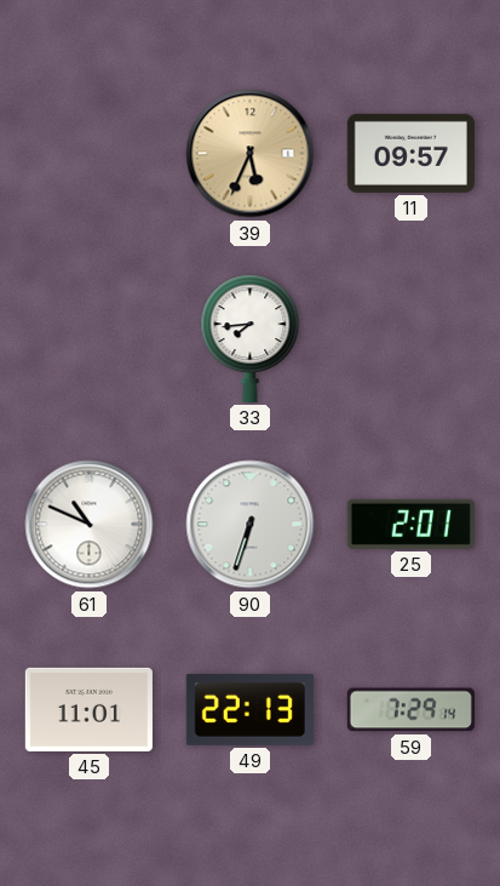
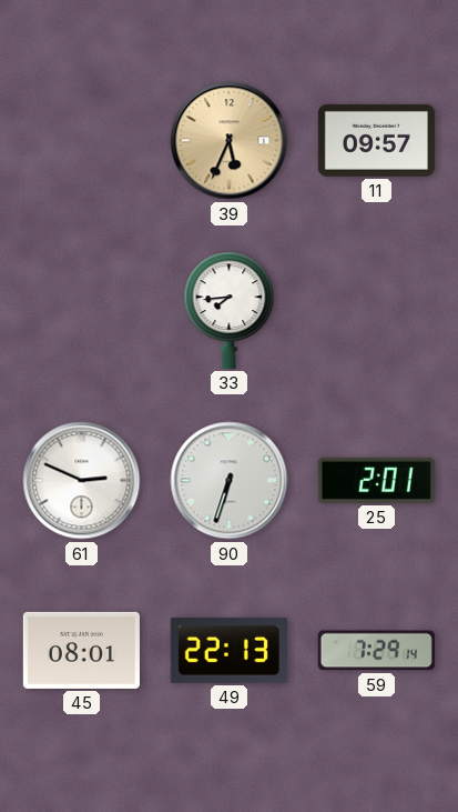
61: 10:49 -> 2:49
45: 11:01 -> 08:01
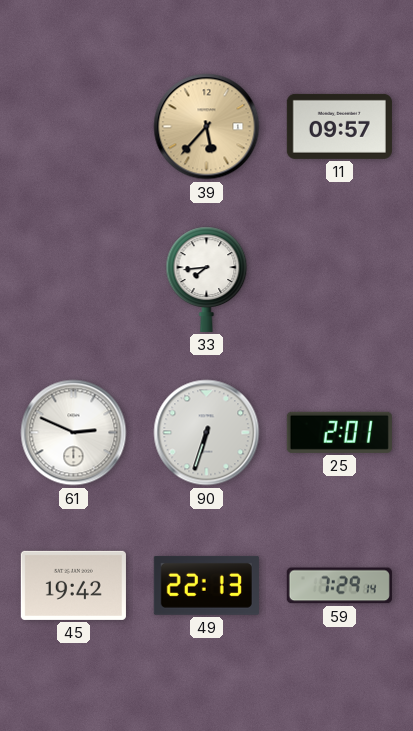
39: 5:34 -> 5:37
45: 08:01 -> 19:42
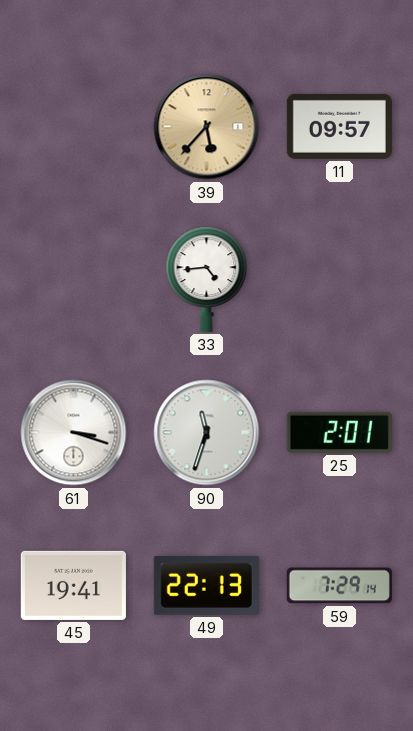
33: 7:44 -> 4:44
61: 2:49 -> 3:18
90: 6:33 -> 11:33
45: 19:42 -> 19:41
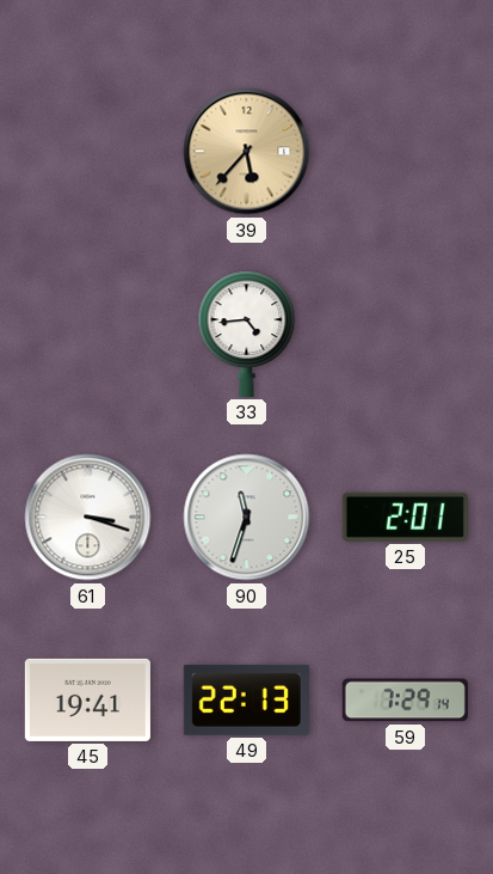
11: 09:57 -> none
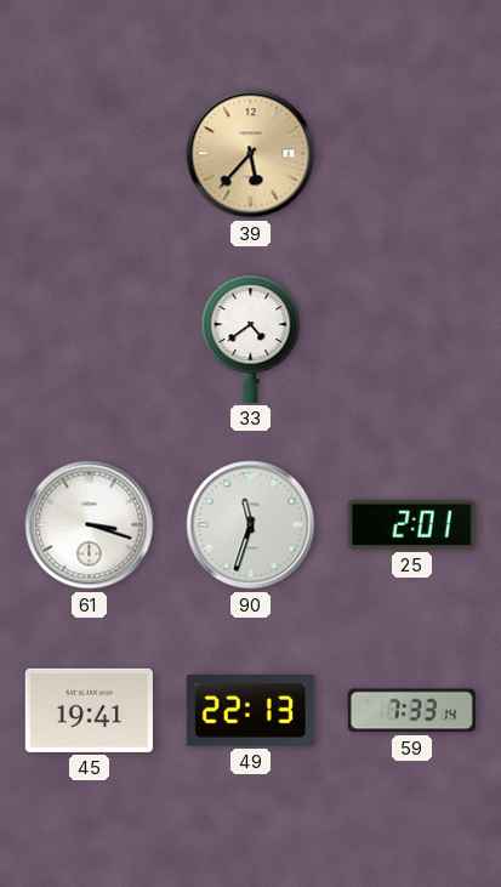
33: 4:44 -> 4:39
59: 7:29 -> 7:33
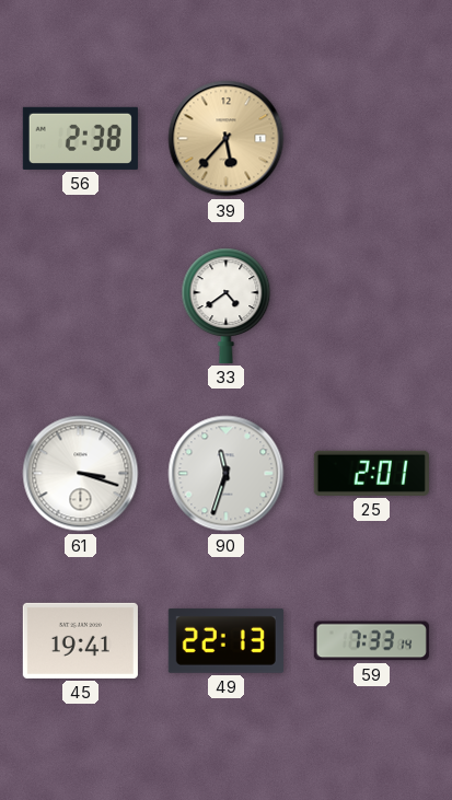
56: none -> 2:38
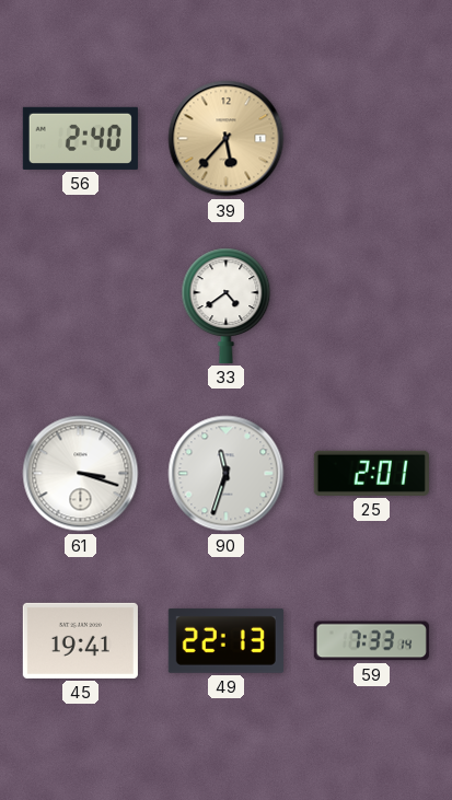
56: 2:38 -> 2:40
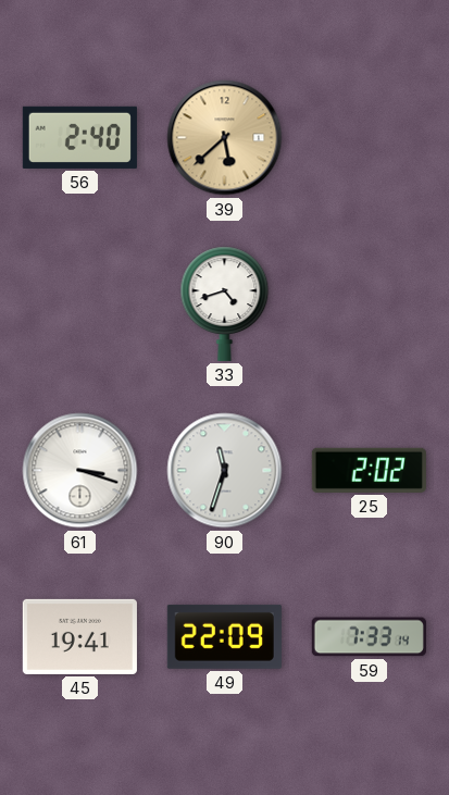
39: 5:37 -> 5:38
33: 4:39 -> 4:42
25: 2:01 -> 2:02
49: 22:13 -> 22:09
